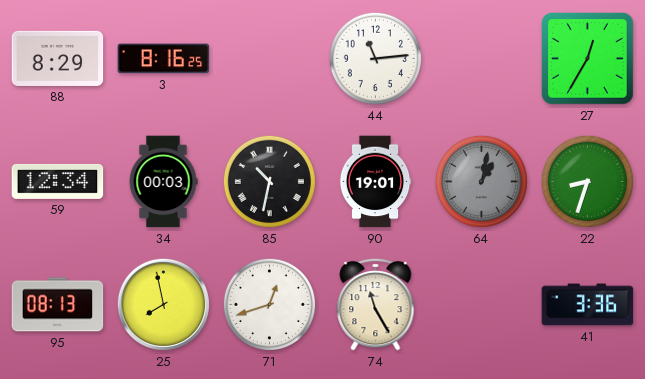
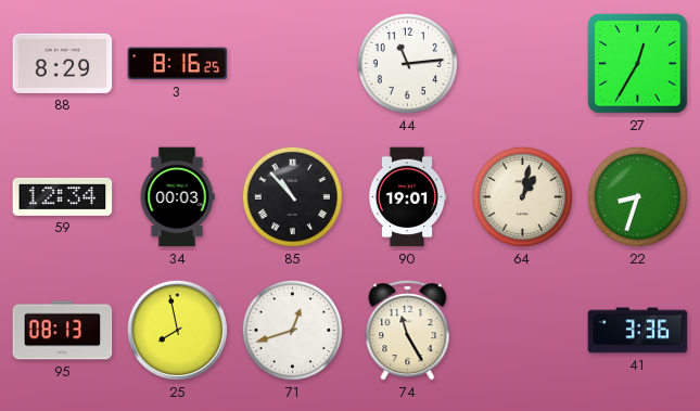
85: 10:32 -> 10:53
64 dial: grey -> cream
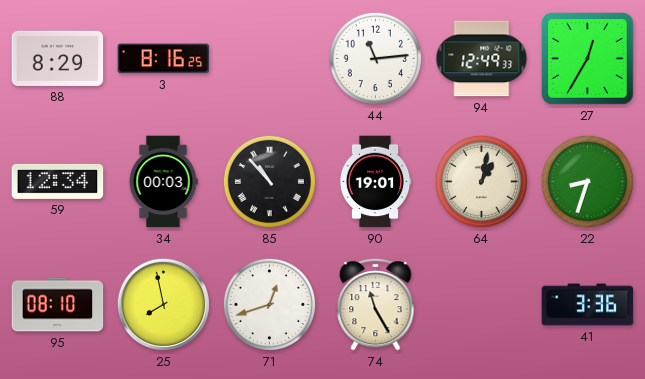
94: none -> 12:49
95: 08:13 -> 08:10
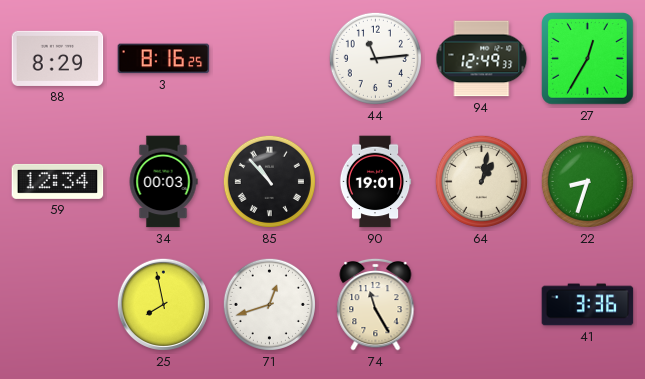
95: 08:10 -> none
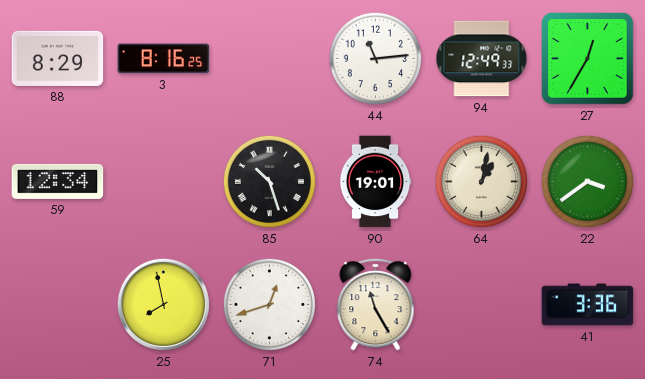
34: 00:03 -> none
85: 10:53 -> 10:27
22: 8:33 -> 3:39
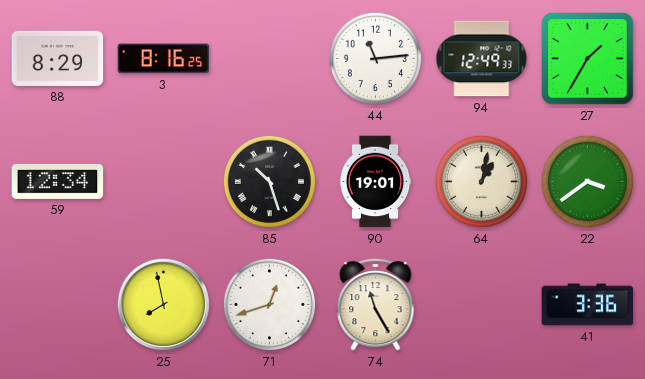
27: 12:35 -> 1:35
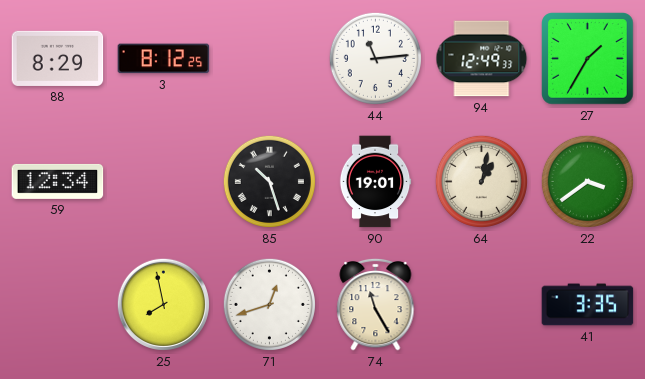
3: 8:16 -> 8:12
41: 3:36 -> 3:35
